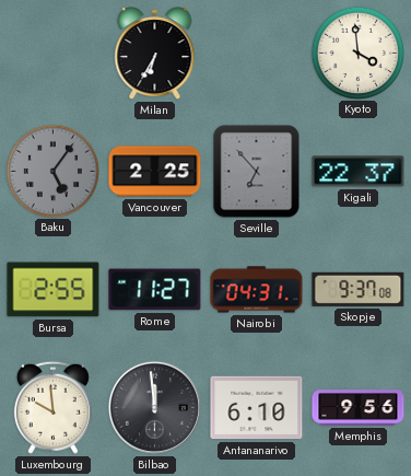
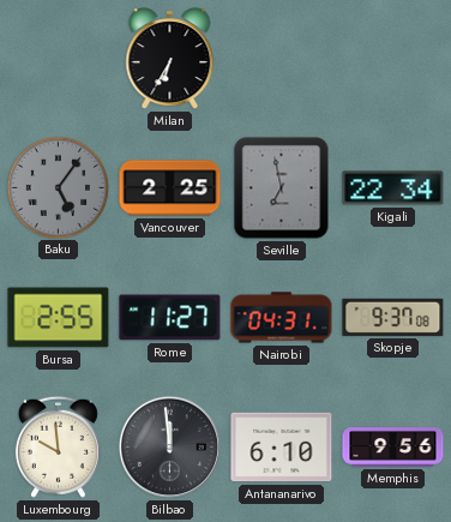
Kyoto: 3:59 -> none
Seville: 6:53 -> 6:58
Kigali: 22:37 -> 22:34
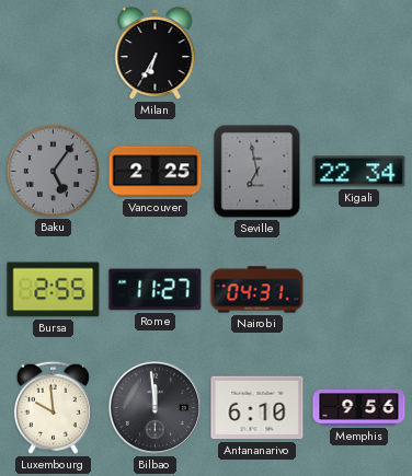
Skopje: 9:37 -> none
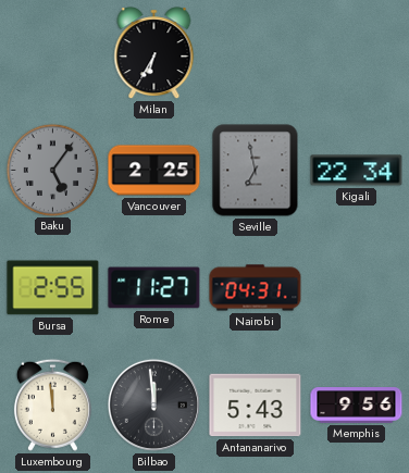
Luxembourg: 9:59 -> 11:59
Antananarivo: 6:10 -> 5:43
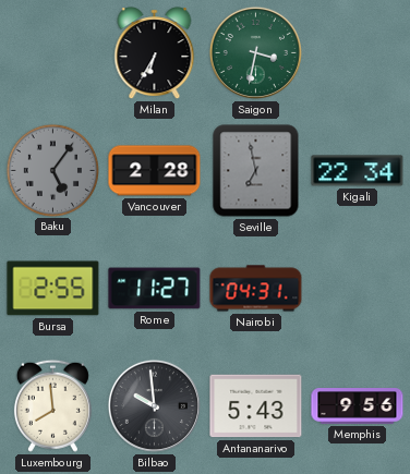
Saigon: none -> 3:32
Vancouver: 2:25 -> 2:28
Luxembourg: 11:59 -> 7:59
Bilbao: 11:59 -> 9:59
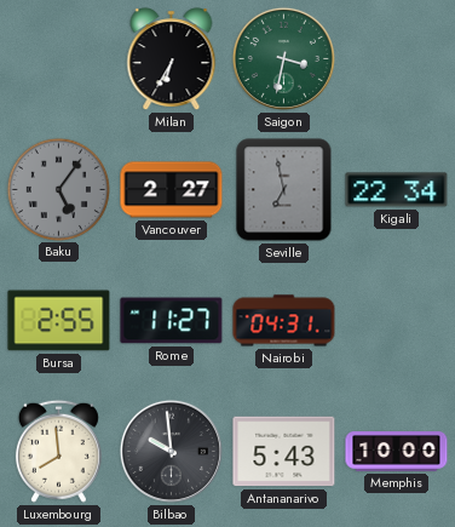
Vancouver: 2:28 -> 2:27
Memphis: 9:56 -> 10:00
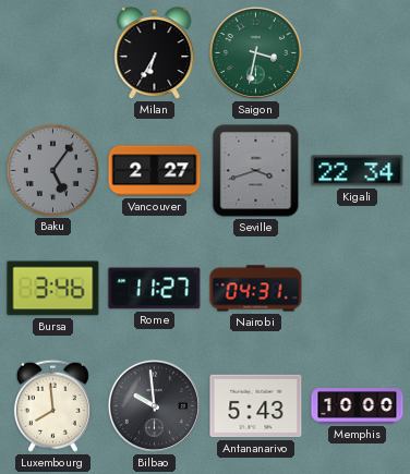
Seville: 6:58 -> 3:42
Bursa: 2:55 -> 3:46
